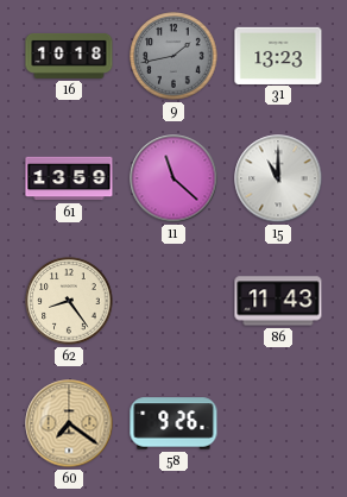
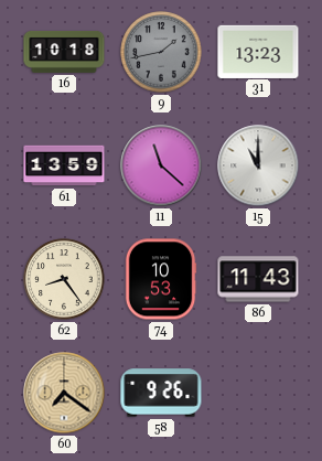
74: none -> 10:53
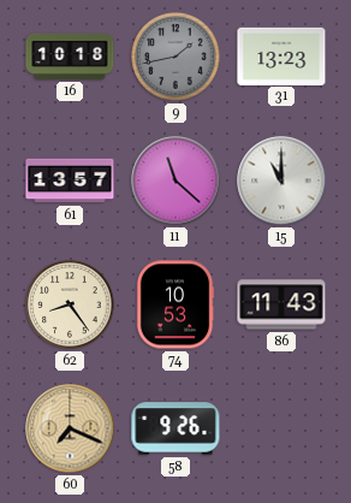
61: 13:59 -> 13:57
60: 7:21 -> 7:19
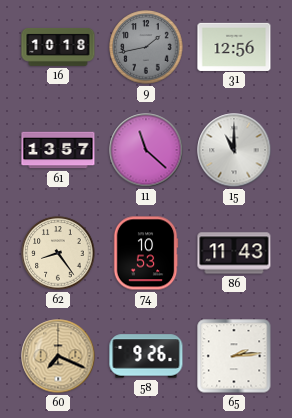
31: 13:23 -> 12:56
65: none -> 2:14
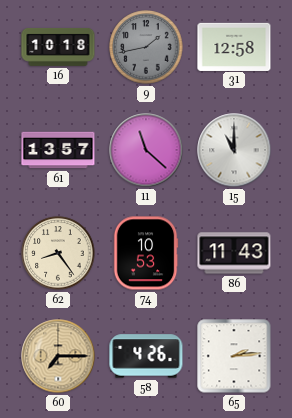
31: 12:56 -> 12:58
60: 7:19 -> 7:15
58: 9:26 -> 4:26
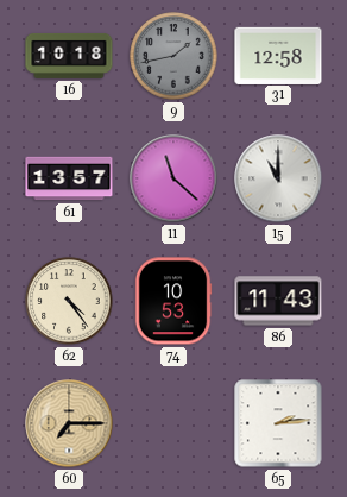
62: 8:24 -> 4:24
58: 4:26 -> none
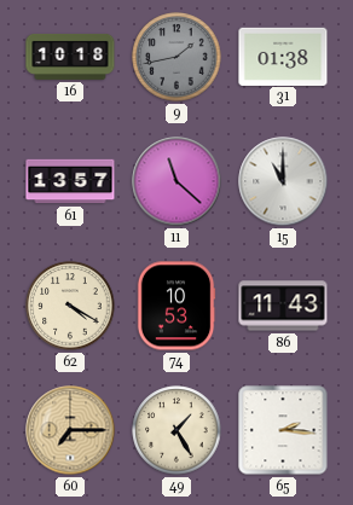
31: 12:58 -> 01:38
62: 4:24 -> 4:20
49: none -> 1:25
65: 2:14 -> 2:16
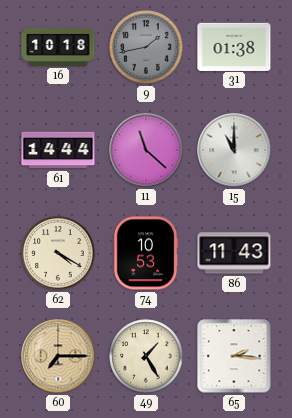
61: 13:57 -> 14:44
